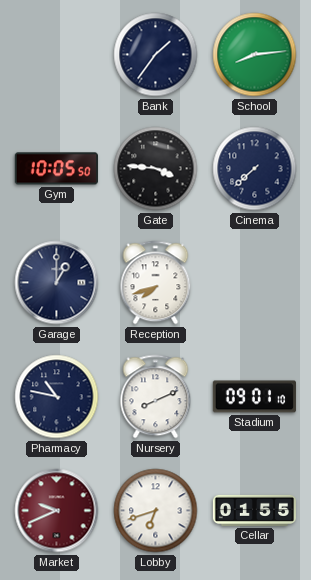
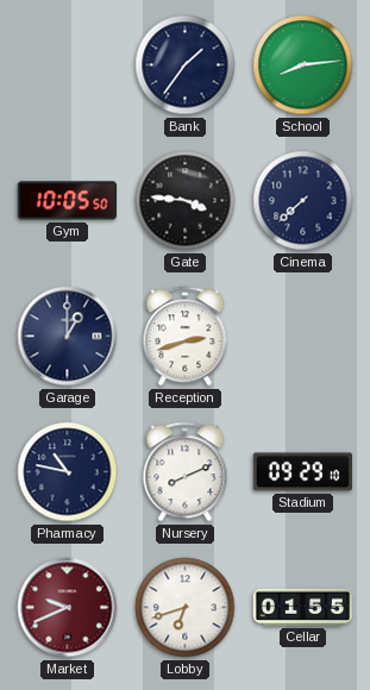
Reception: 7:42 -> 2:42
Stadium: 09:01 -> 09:29
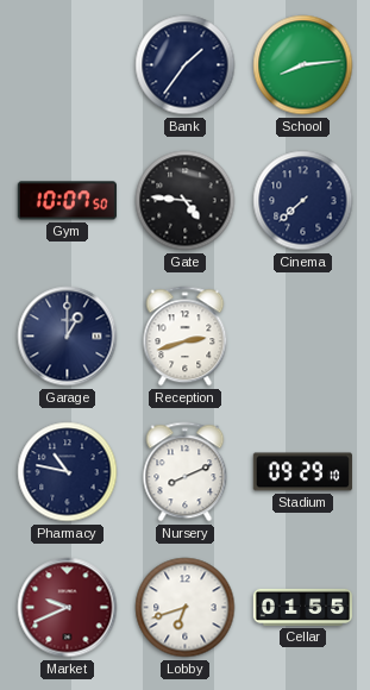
Gym: 10:05 -> 10:07
Gate: 3:46 -> 4:46
